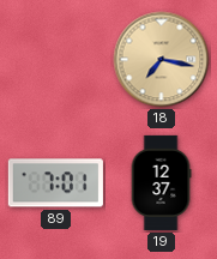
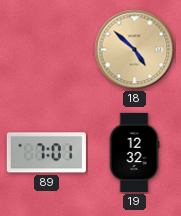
18: 7:17 -> 4:52
19: 12:37 -> 12:32
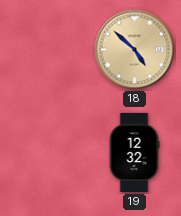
89: 7:01 -> none
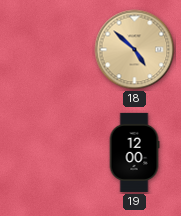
19: 12:32 -> 12:00
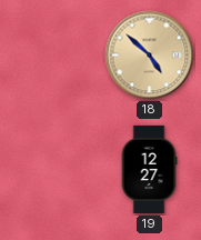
19: 12:00 -> 12:27
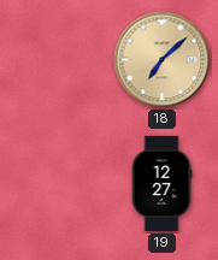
18: 4:52 -> 7:08
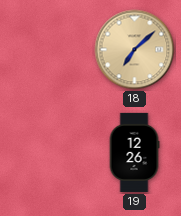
19: 12:27 -> 12:26
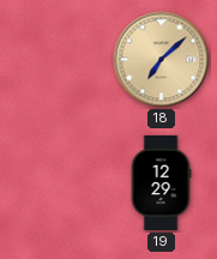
19: 12:26 -> 12:29
